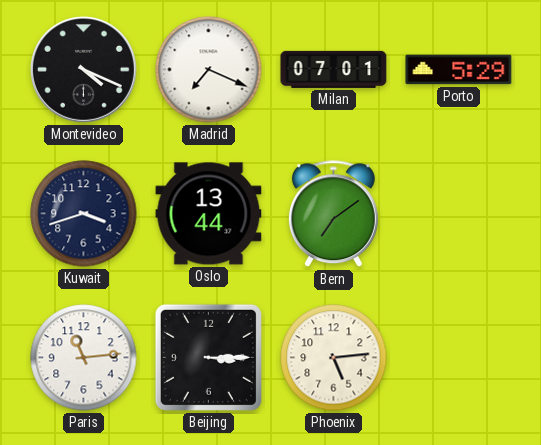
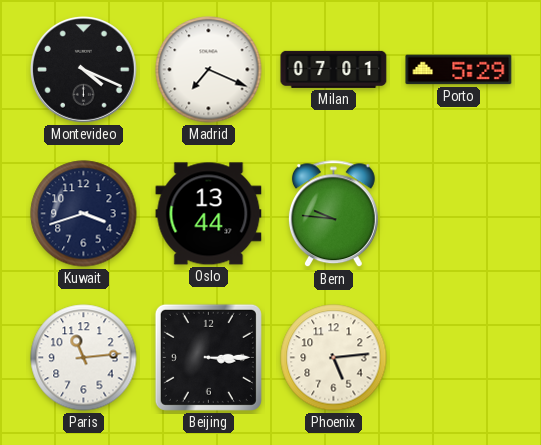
Bern: 7:09 -> 9:46
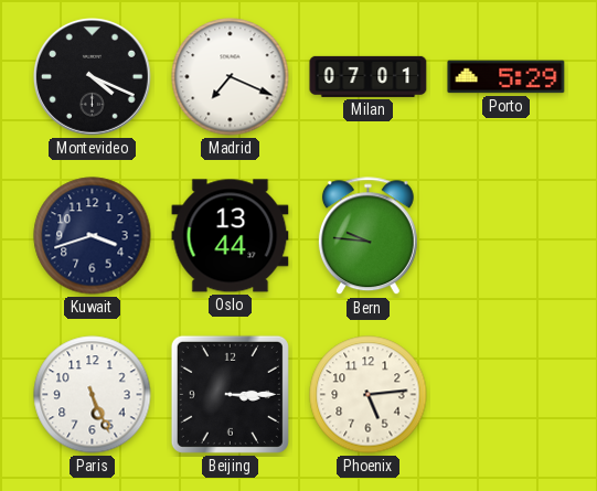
Paris: 11:14 -> 5:26
